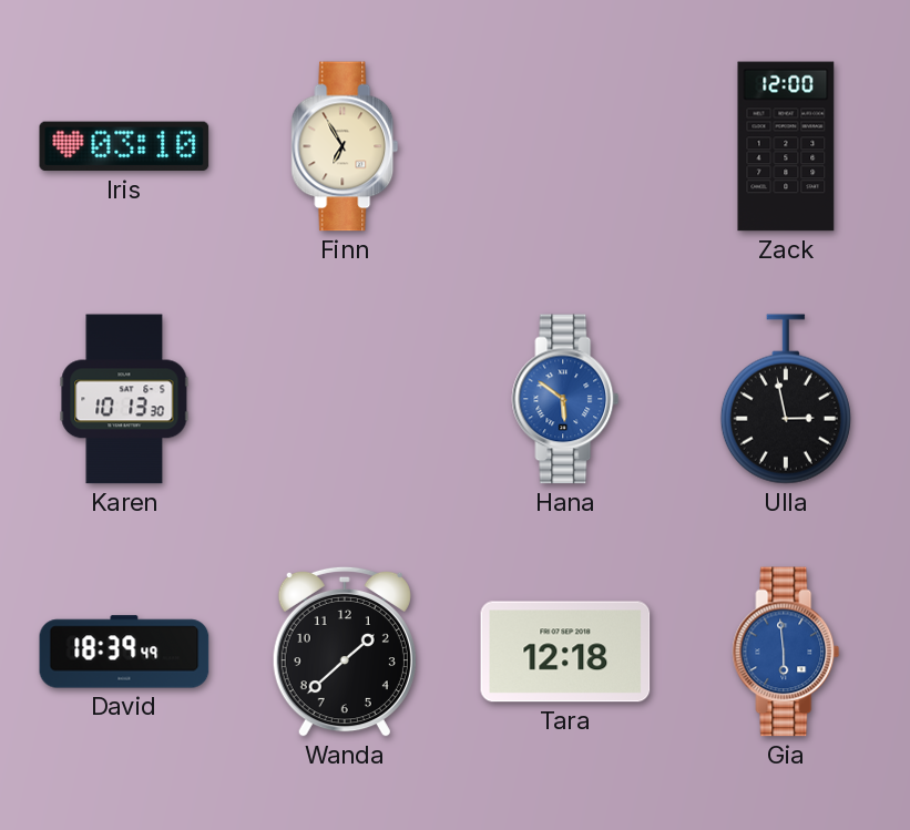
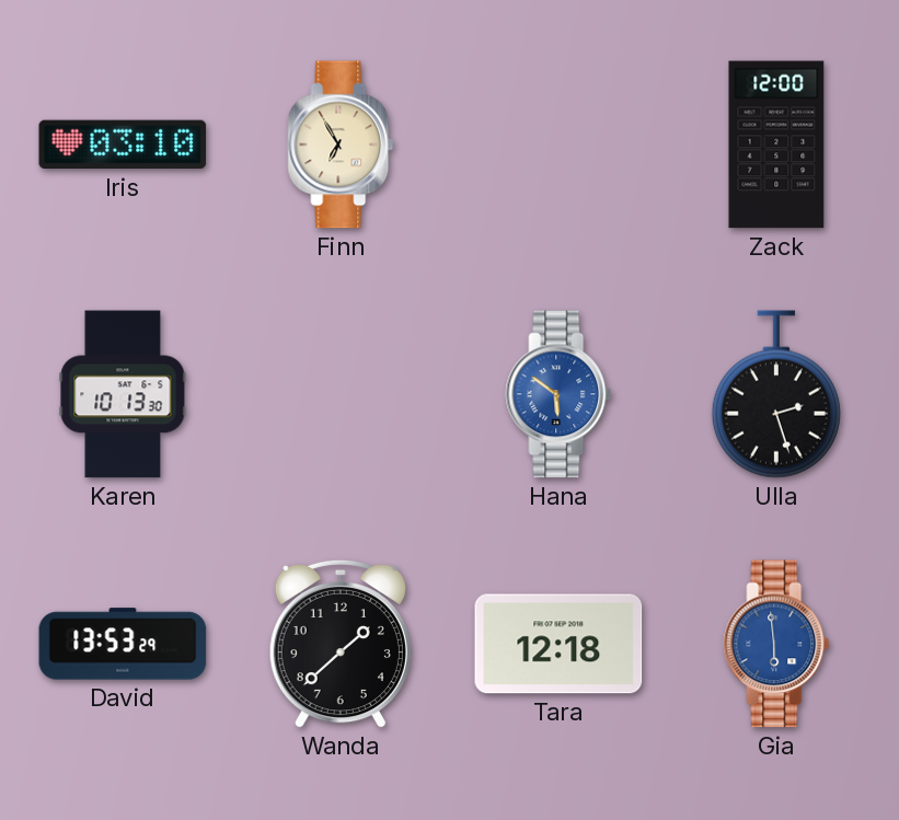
Ulla: 2:58 -> 2:27
David: 18:39 -> 13:53
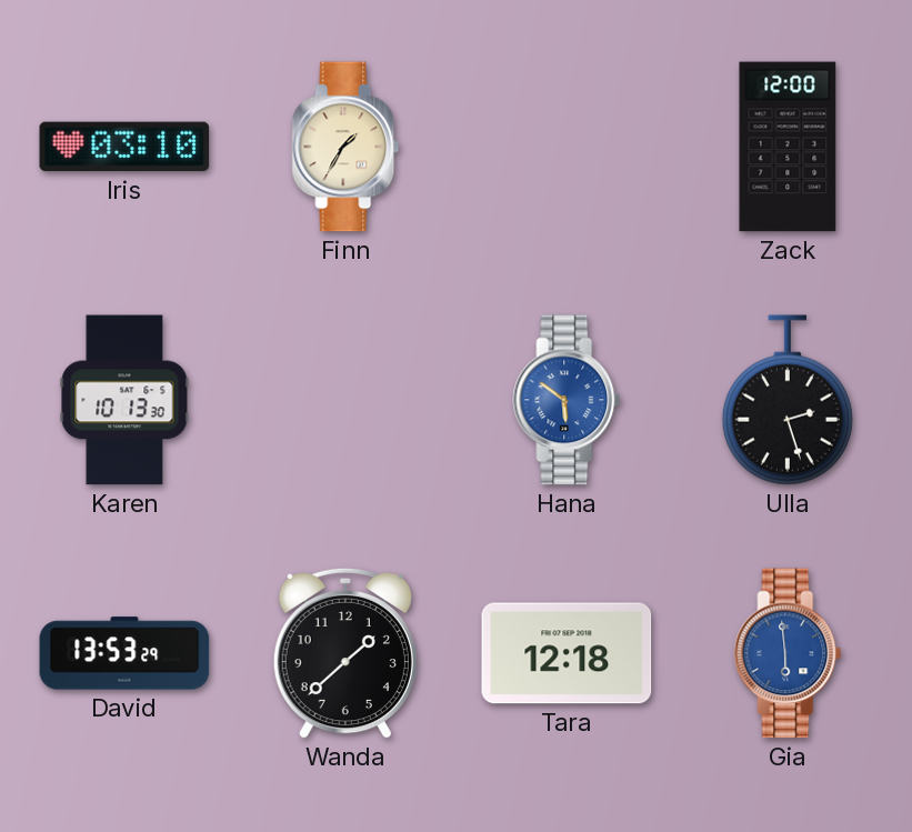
Finn: 6:55 -> 1:35
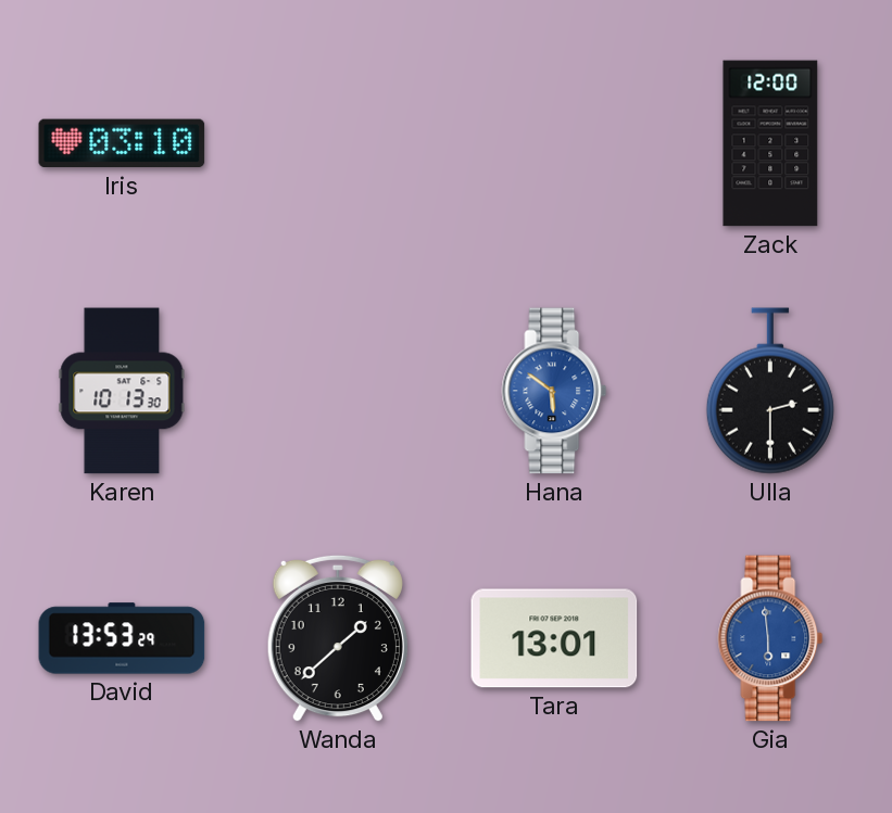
Finn: 1:35 -> none
Ulla: 2:27 -> 2:30
Tara: 12:18 -> 13:01
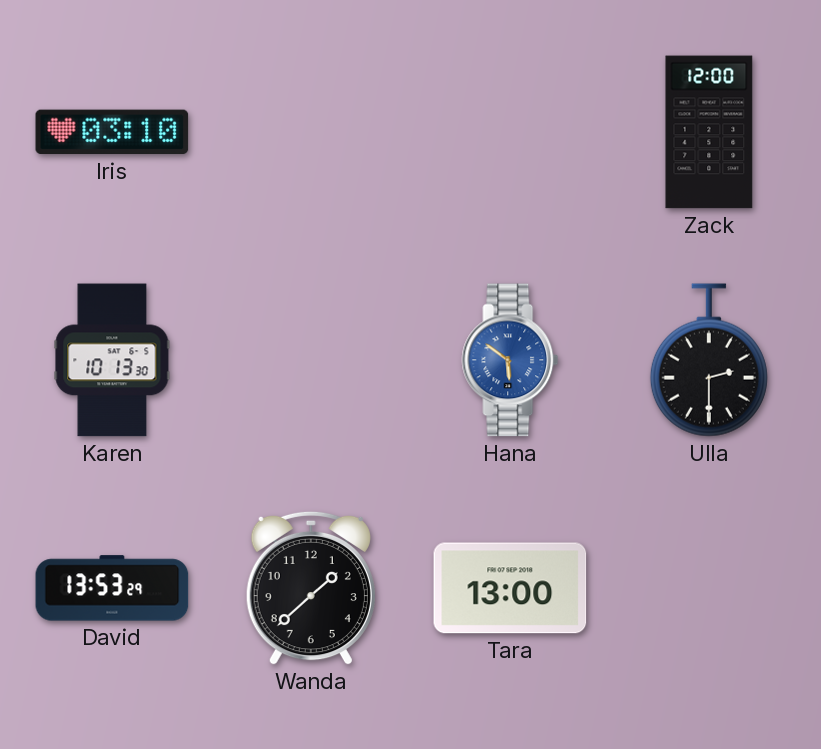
Tara: 13:01 -> 13:00
Gia: 5:59 -> none
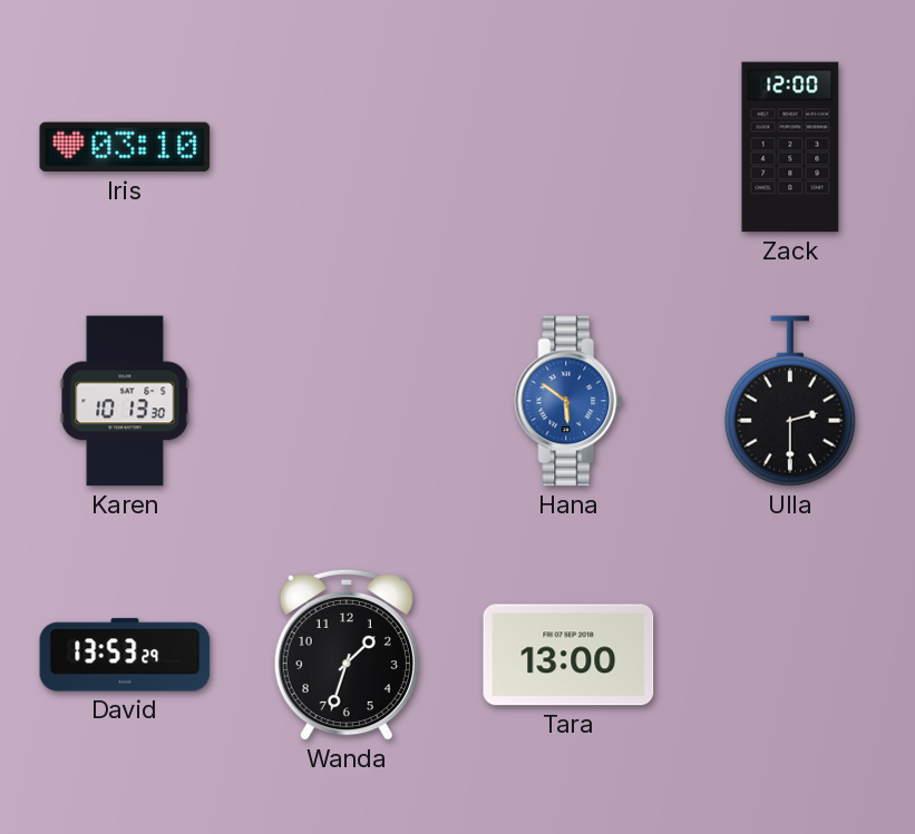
Wanda: 1:38 -> 1:33
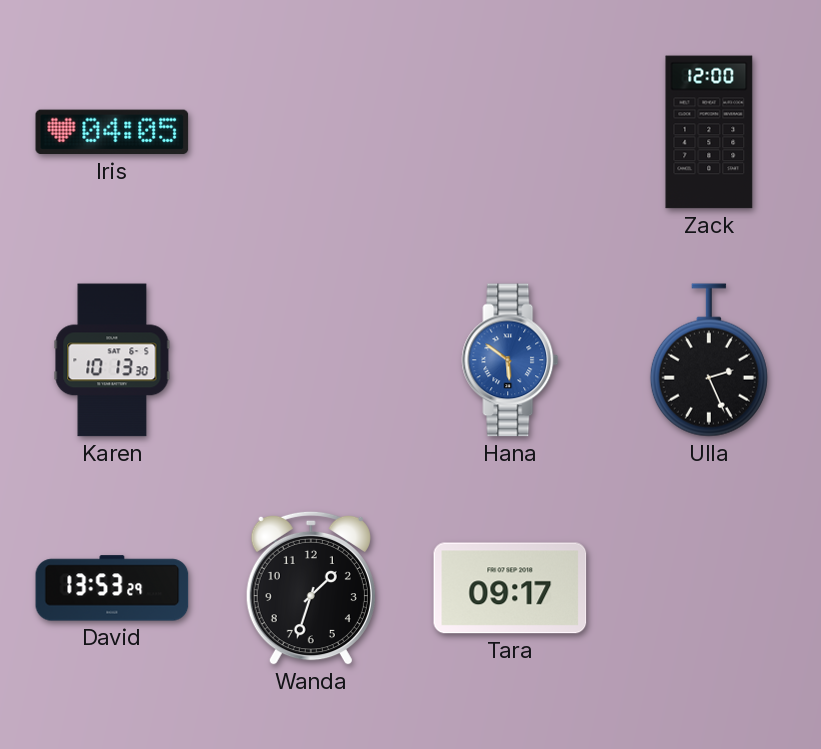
Iris: 03:10 -> 04:05
Ulla: 2:30 -> 2:26
Tara: 13:00 -> 09:17
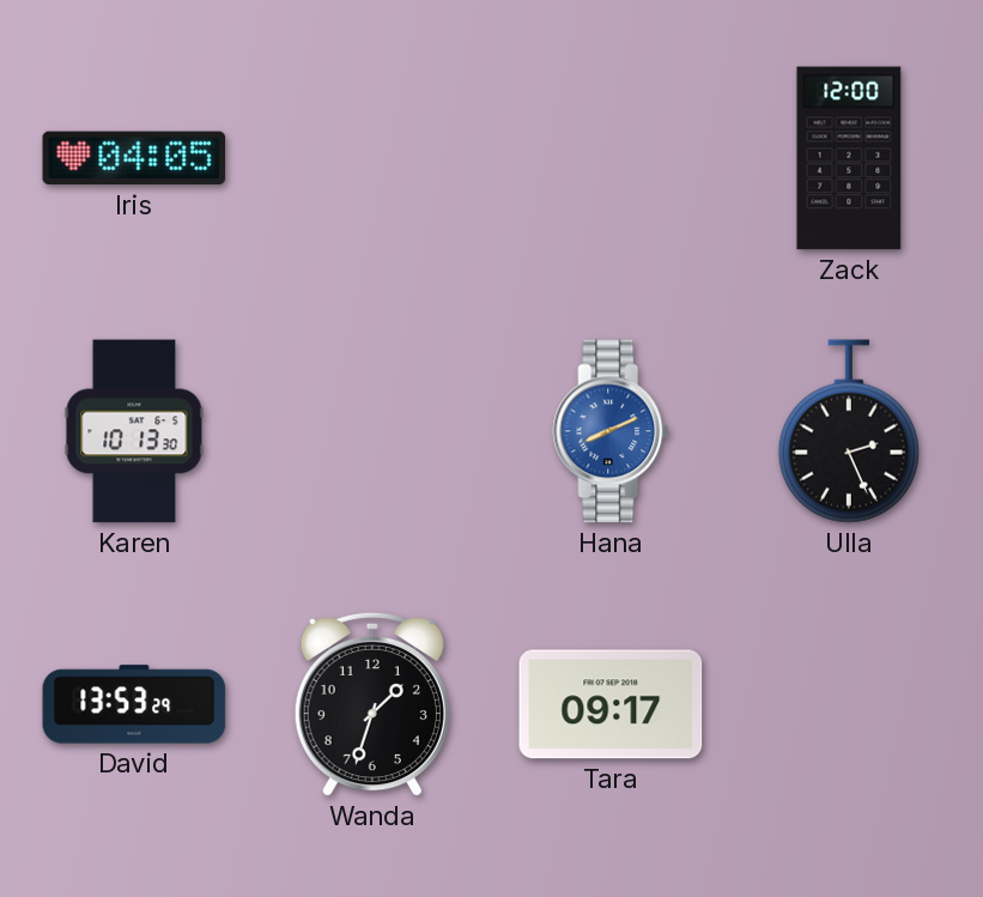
Hana: 5:51 -> 8:11
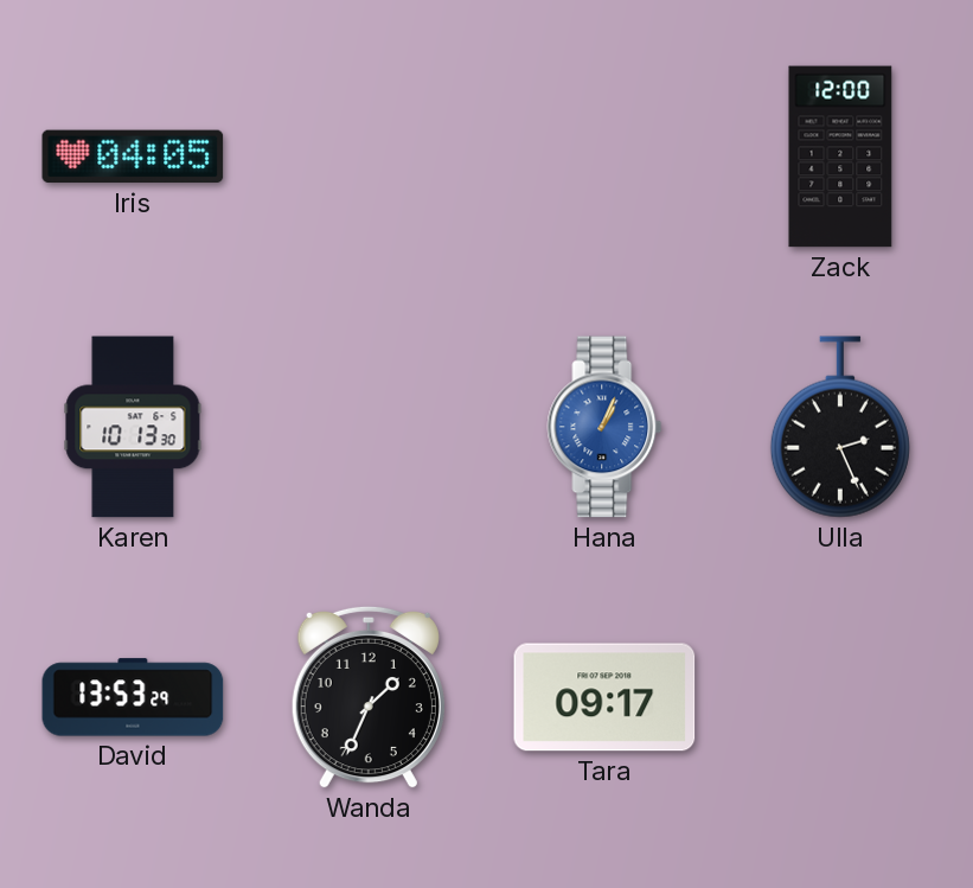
Hana: 8:11 -> 1:04
Wanda: 1:33 -> 1:34
